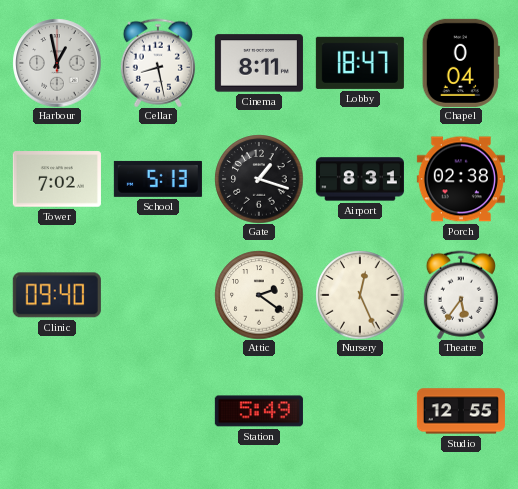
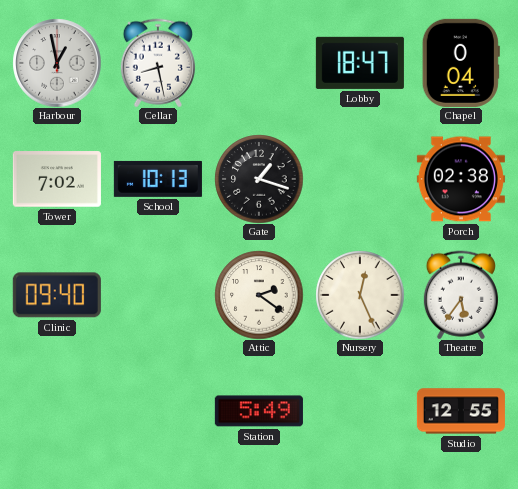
Cinema: 8:11 -> none
School: 5:13 -> 10:13
Airport: 8:31 -> none
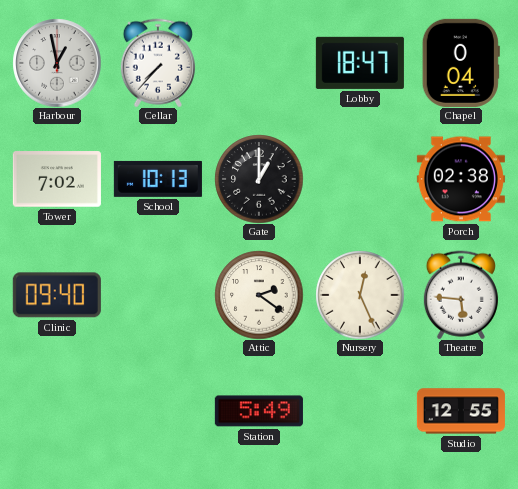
Cellar: 8:28 -> 7:37
Gate: 1:18 -> 1:00
Theatre: 5:36 -> 5:46
